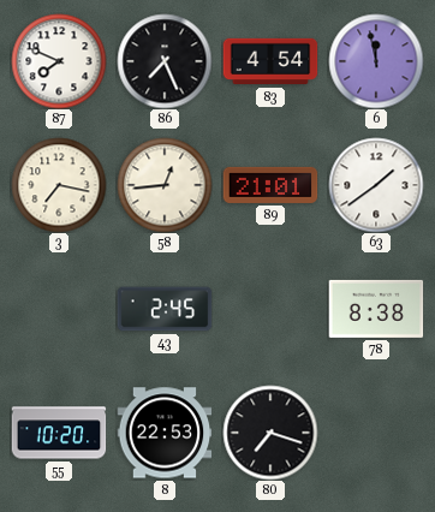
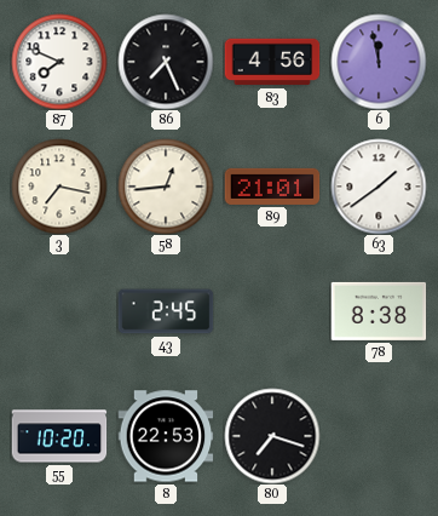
83: 4:54 -> 4:56
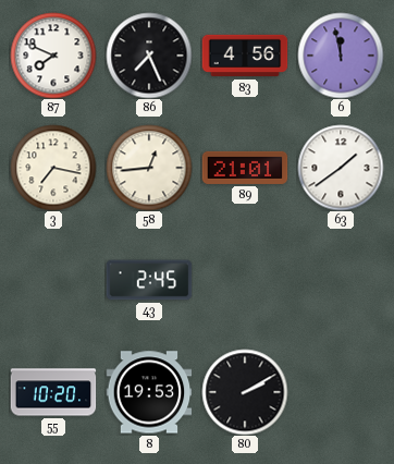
78: 8:38 -> none
8: 22:53 -> 19:53
80: 7:18 -> 2:10
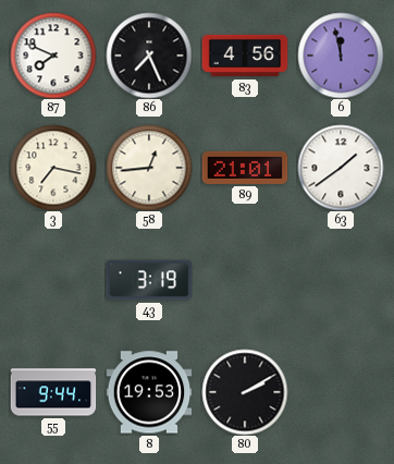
43: 2:45 -> 3:19
55: 10:20 -> 9:44
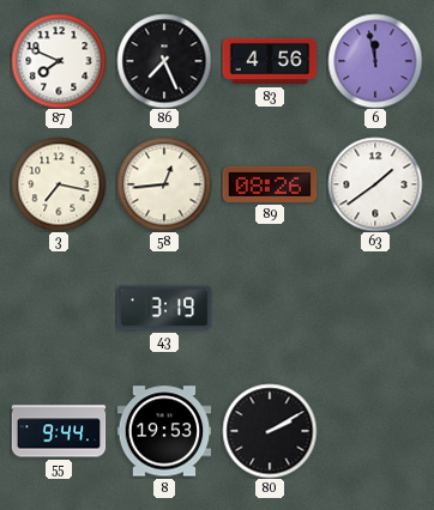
89: 21:01 -> 08:26
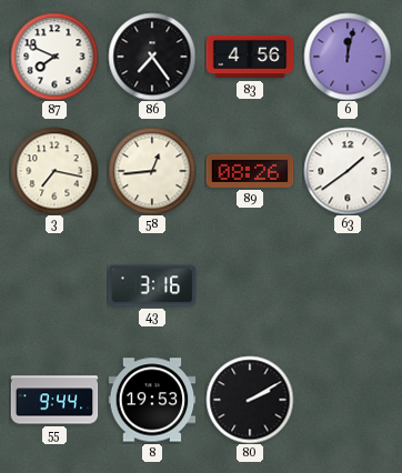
86: 7:26 -> 7:24
6: 11:58 -> 12:02
43: 3:19 -> 3:16
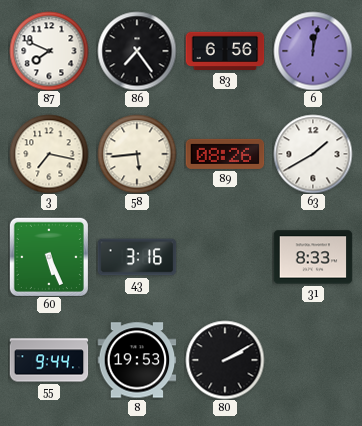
83: 4:56 -> 6:56
58: 12:44 -> 5:44
63: 1:39 -> 1:40
60: none -> 5:26
31: none -> 8:33
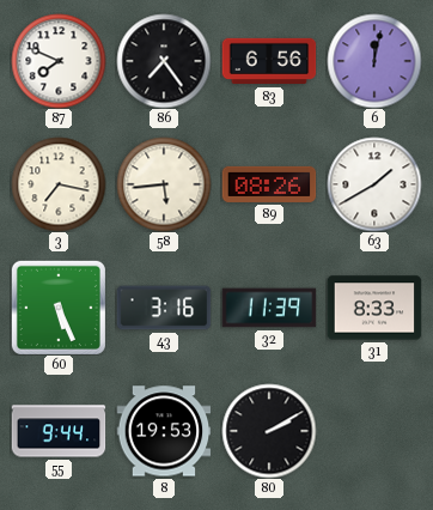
32: none -> 11:39
